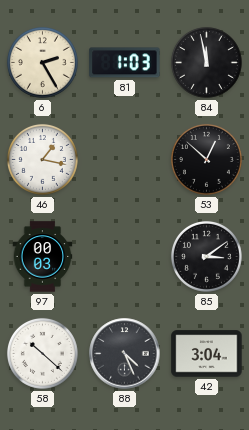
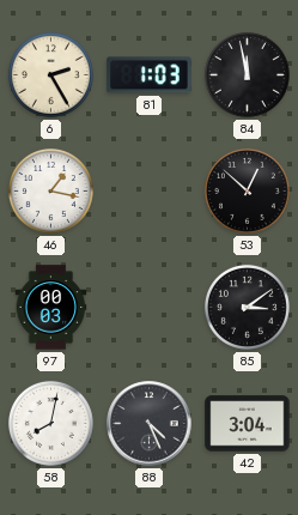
58: 10:22 -> 8:02
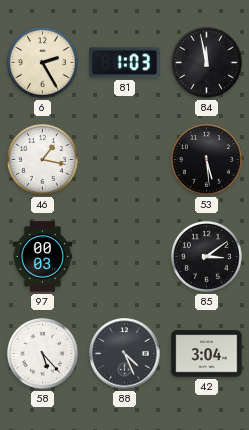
53: 12:52 -> 5:29
58: 8:02 -> 5:23
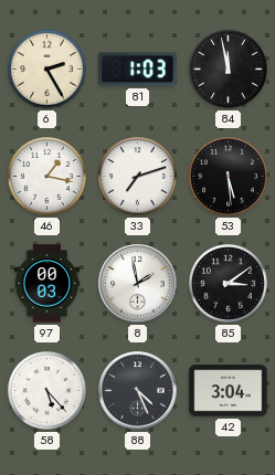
33: none -> 7:12
8: none -> 1:58
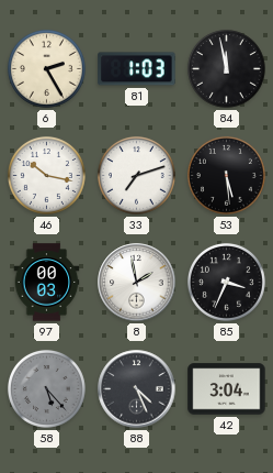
46: 1:17 -> 10:17
85: 3:09 -> 3:34
58 dial: white -> grey
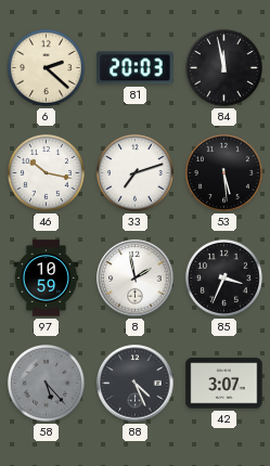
6: 2:25 -> 2:22
81: 1:03 -> 20:03
97: 00:03 -> 10:59
42: 3:04 -> 3:07
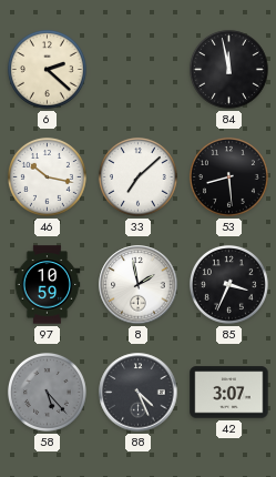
81: 20:03 -> none
33: 7:12 -> 7:08
53: 5:29 -> 8:29
